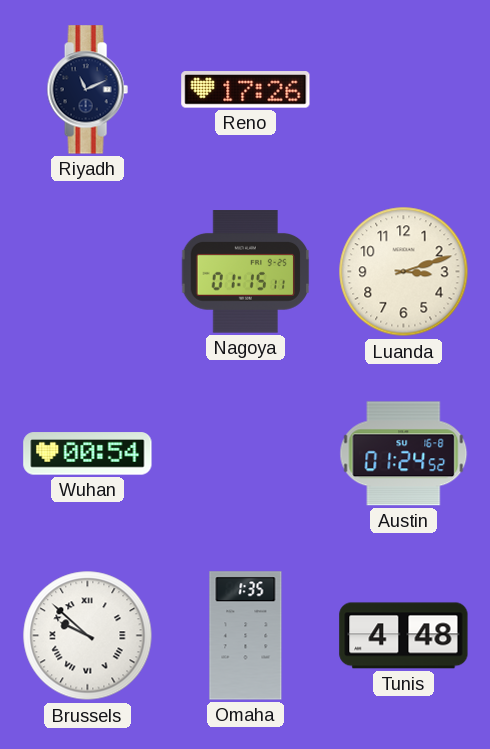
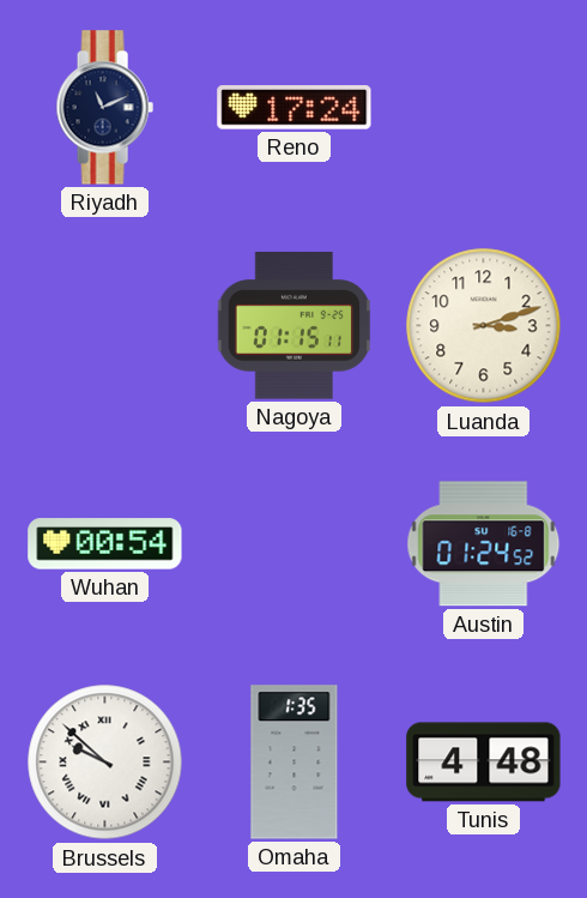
Reno: 17:26 -> 17:24
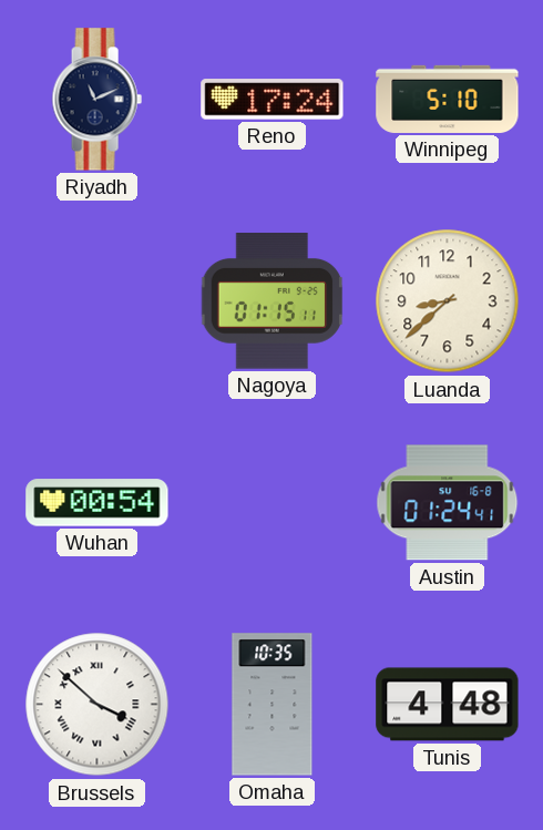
Winnipeg: none -> 5:10
Luanda: 3:12 -> 8:38
Austin: 01:24:52 -> 01:24:41
Brussels: 9:52 -> 3:52
Omaha: 1:35 -> 10:35
